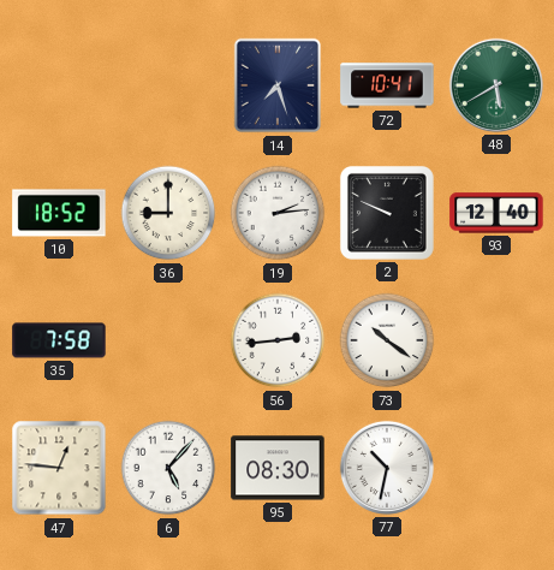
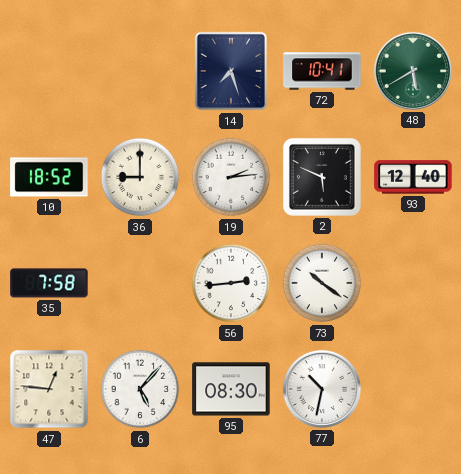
2: 9:49 -> 5:49
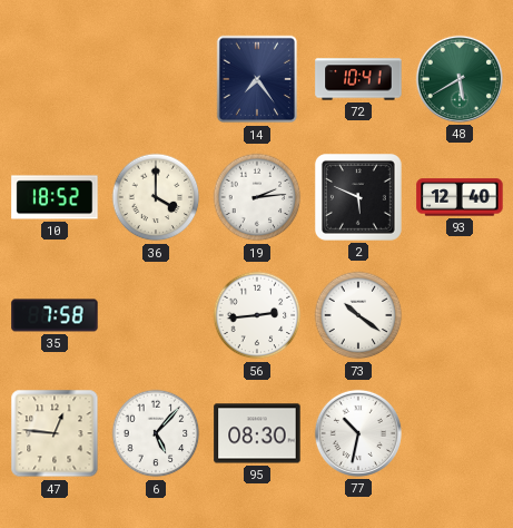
14: 7:27 -> 7:24
36: 9:00 -> 4:00
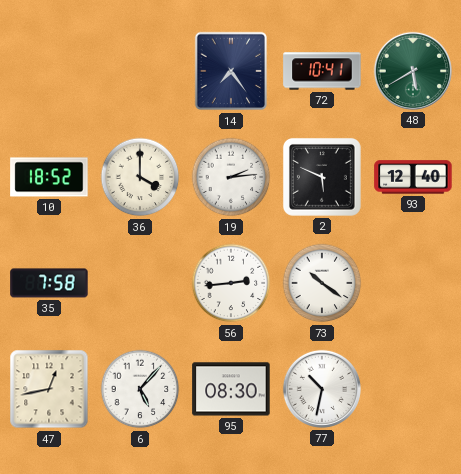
47: 12:46 -> 12:43
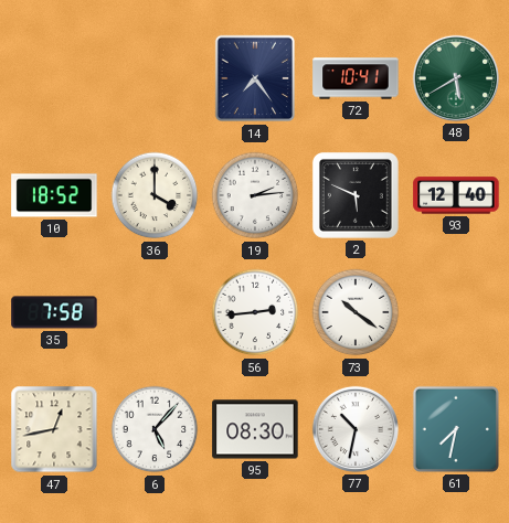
61: none -> 7:32
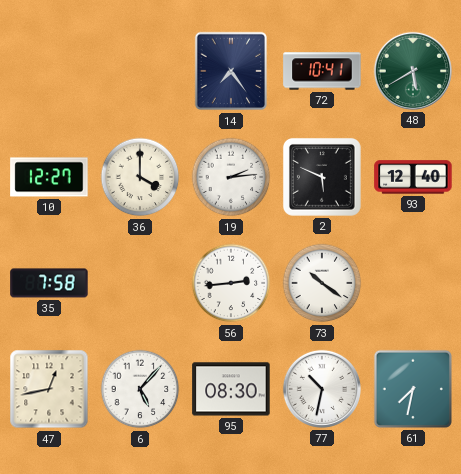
10: 18:52 -> 12:27
